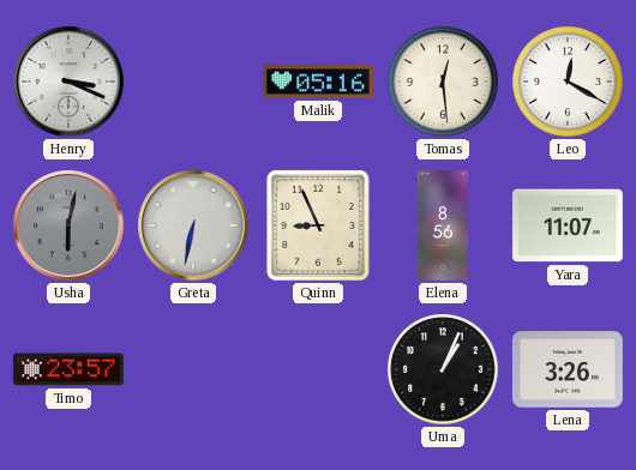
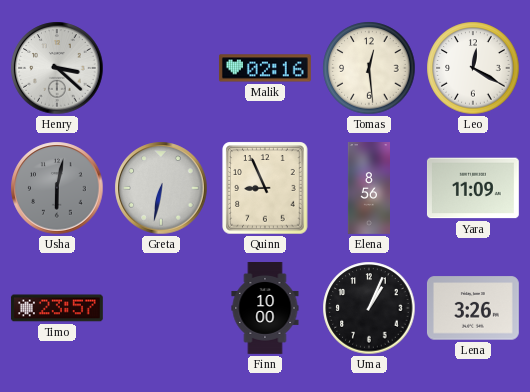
Henry: 3:19 -> 3:22
Malik: 05:16 -> 02:16
Yara: 11:07 -> 11:09
Finn: none -> 10:00
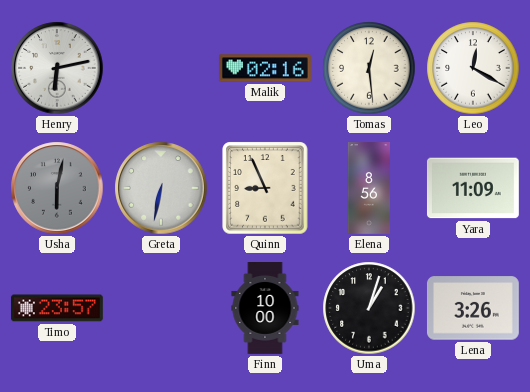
Henry: 3:22 -> 6:13
Uma: 1:04 -> 1:03
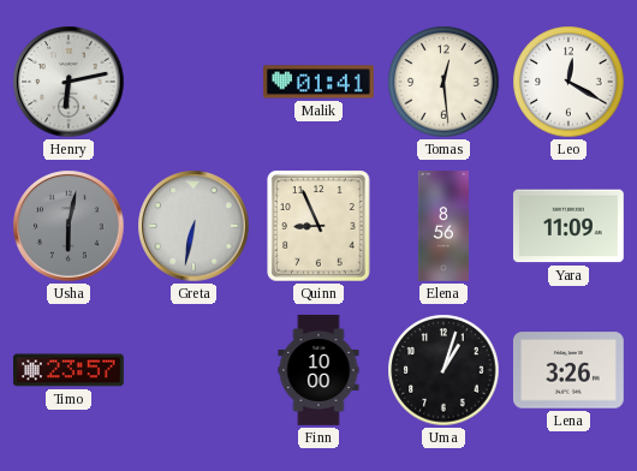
Malik: 02:16 -> 01:41
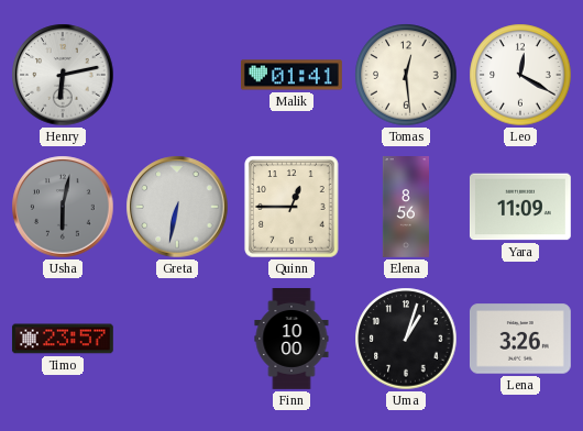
Quinn: 8:56 -> 12:45
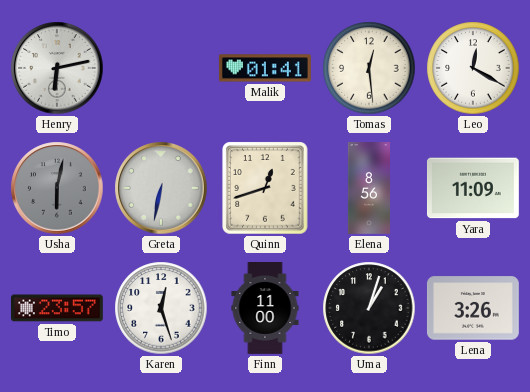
Quinn: 12:45 -> 12:42
Karen: none -> 12:27
Finn: 10:00 -> 11:00
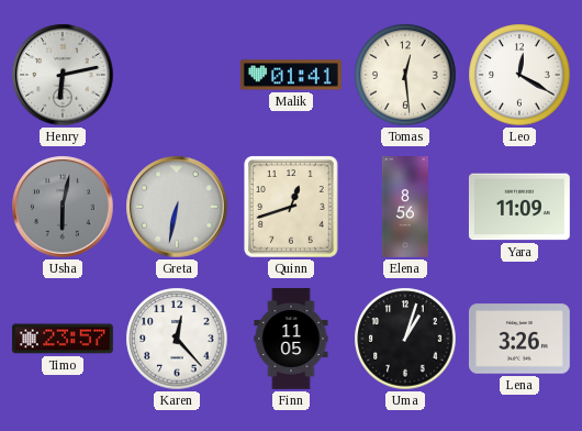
Karen: 12:27 -> 12:23
Finn: 11:00 -> 11:05
